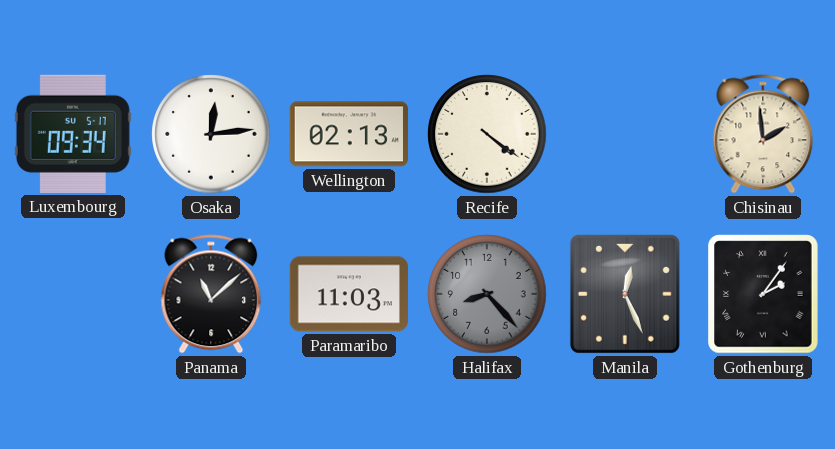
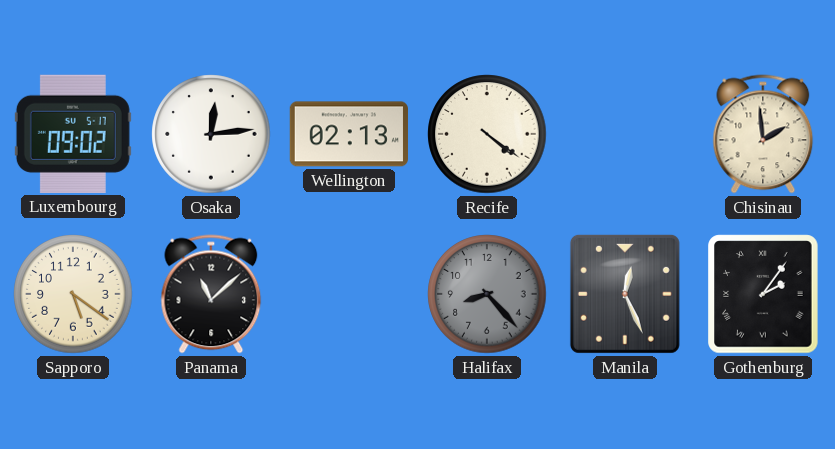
Luxembourg: 09:34 -> 09:02
Sapporo: none -> 5:21
Paramaribo: 11:03 -> none
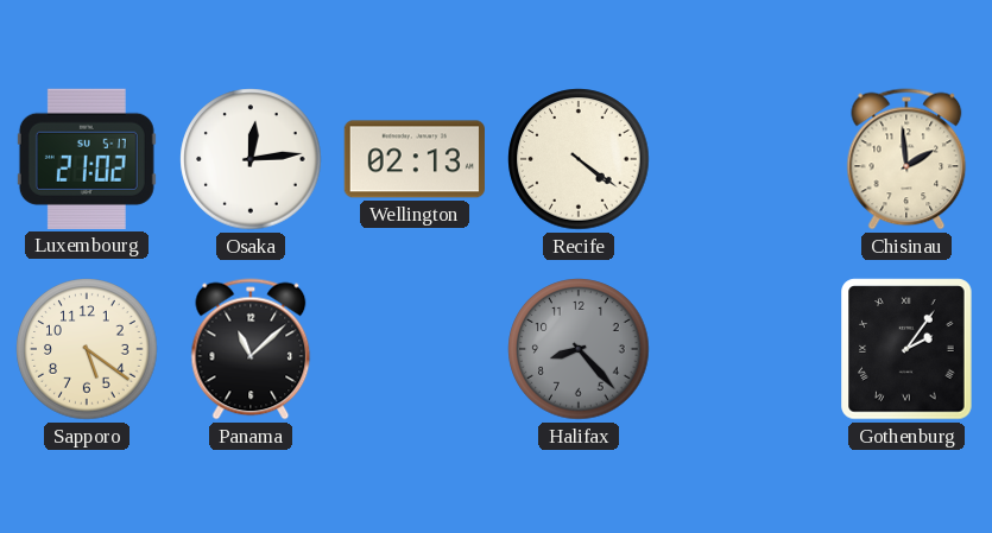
Luxembourg: 09:02 -> 21:02
Manila: 12:26 -> none
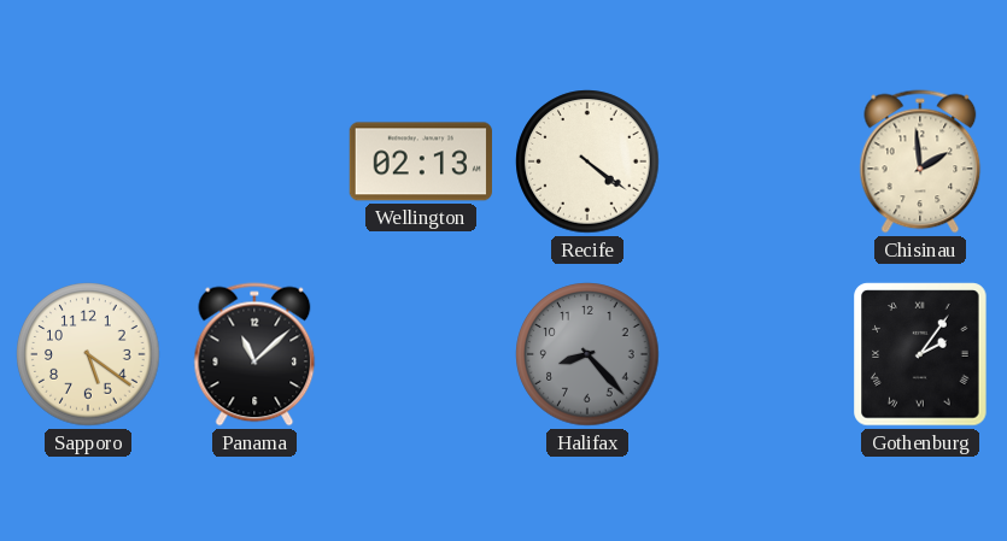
Luxembourg: 21:02 -> none
Osaka: 12:14 -> none
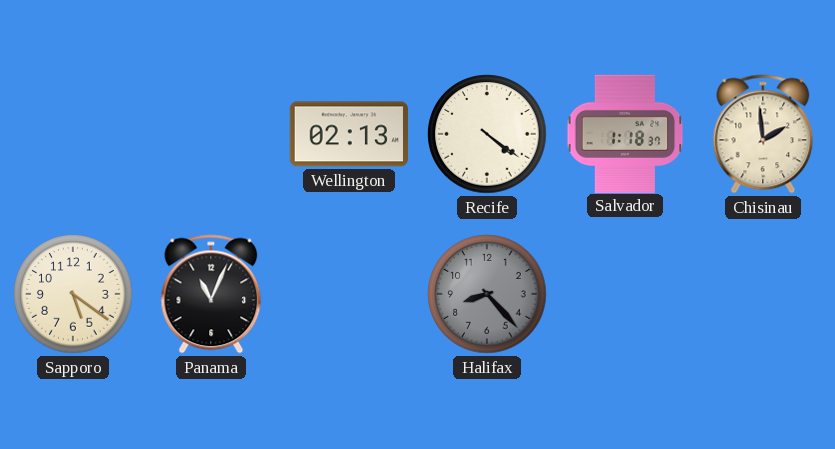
Salvador: none -> 1:18
Panama: 11:08 -> 11:04
Gothenburg: 2:06 -> none
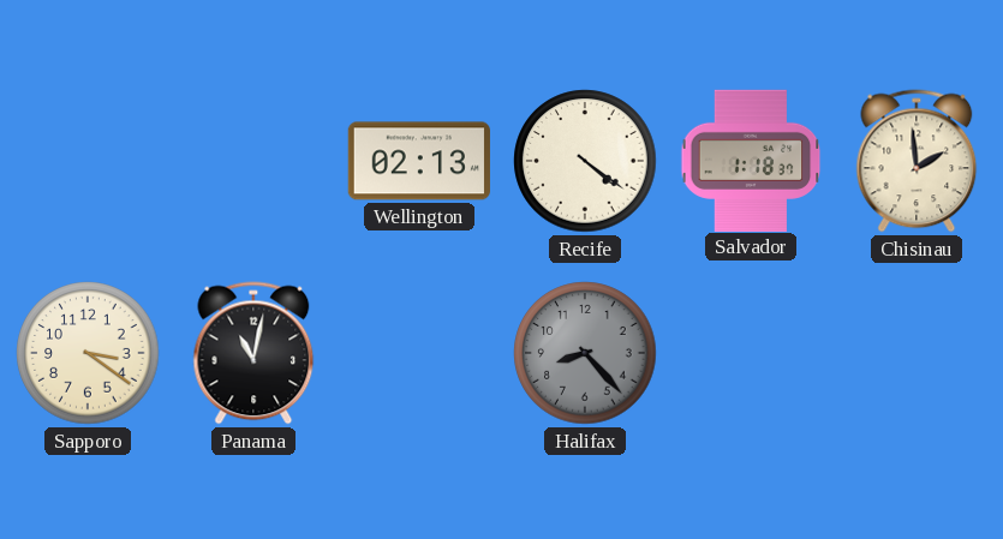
Sapporo: 5:21 -> 3:21
Panama: 11:04 -> 11:02
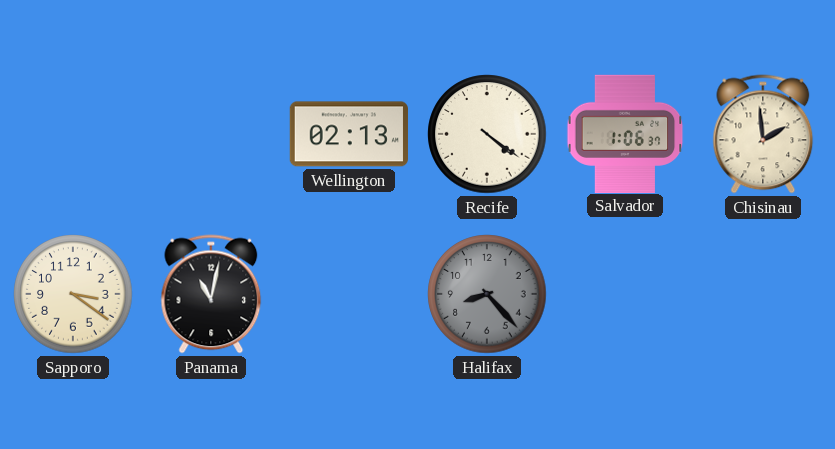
Salvador: 1:18 -> 1:06
